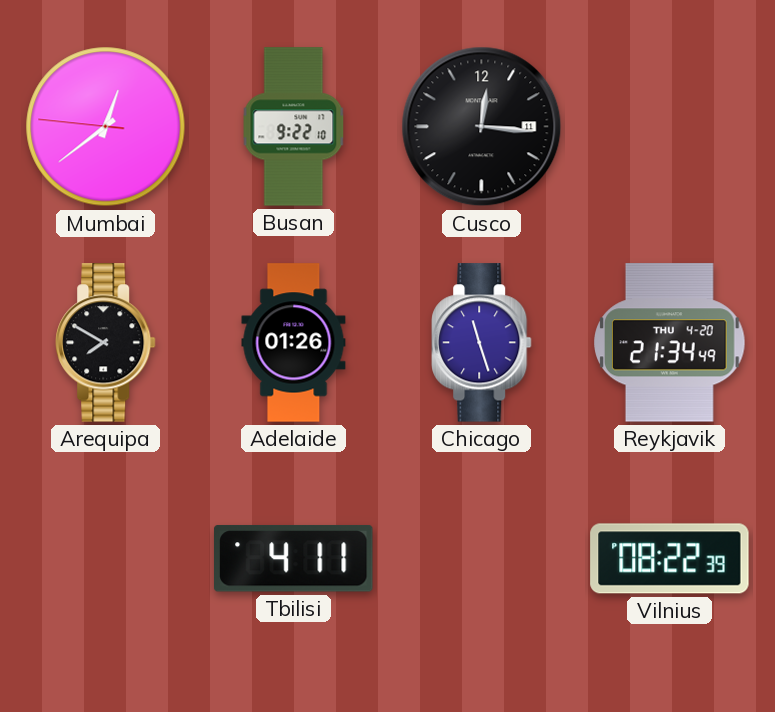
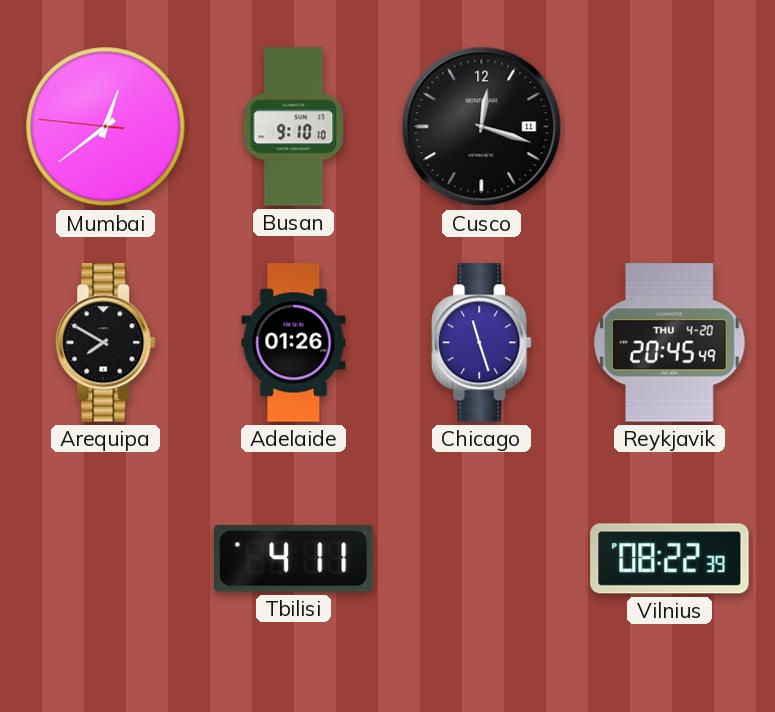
Busan: 9:22 -> 9:10
Cusco: 12:16 -> 12:18
Reykjavik: 21:34 -> 20:45
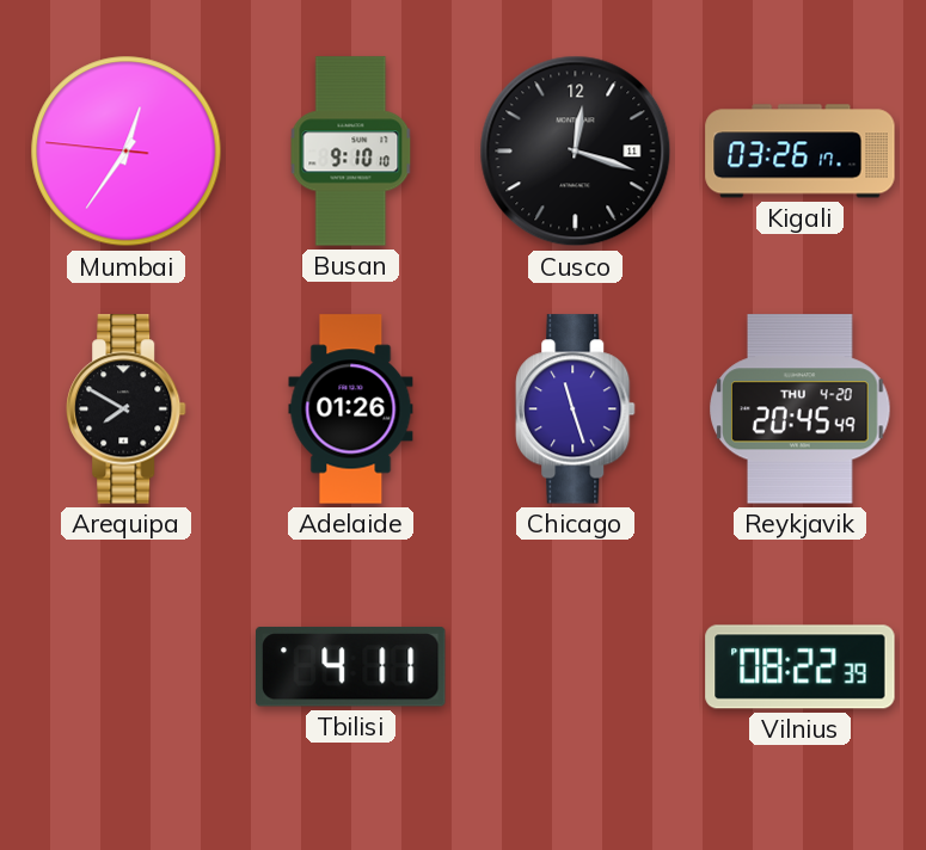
Mumbai: 12:38 -> 12:35
Kigali: none -> 03:26
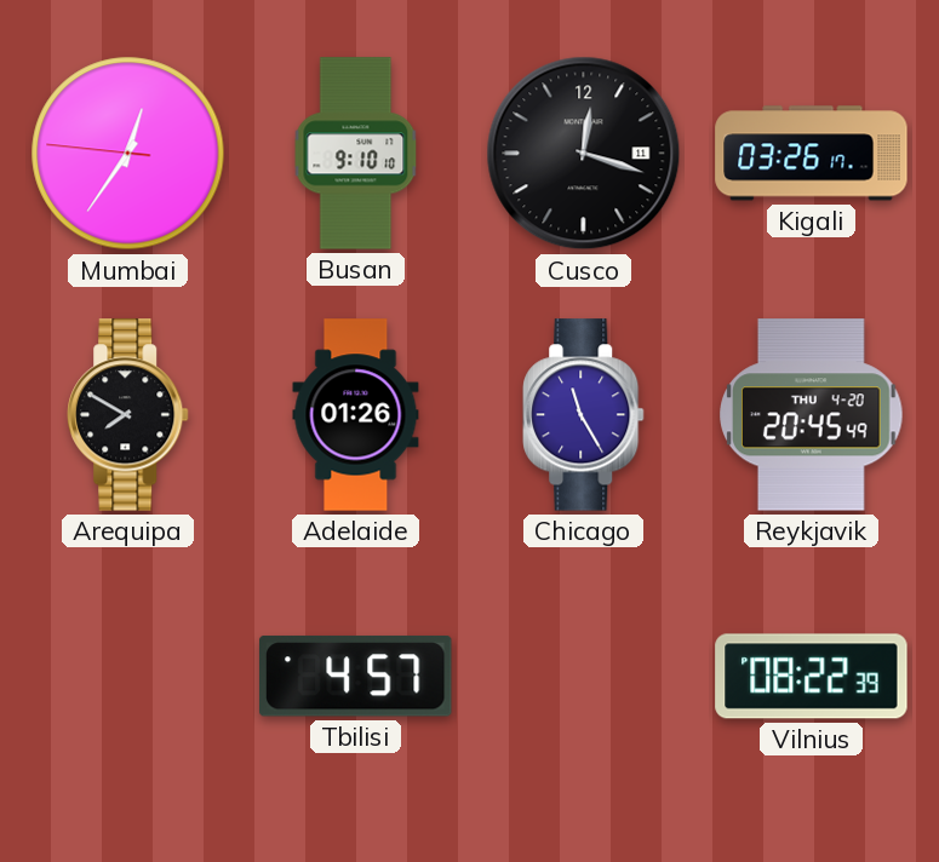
Chicago: 11:27 -> 11:25
Tbilisi: 4:11 -> 4:57
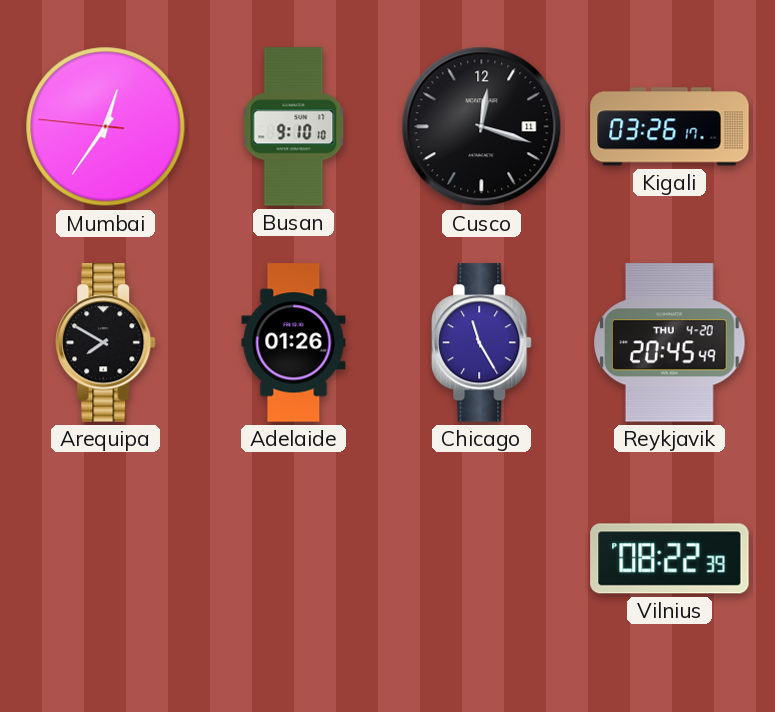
Tbilisi: 4:57 -> none
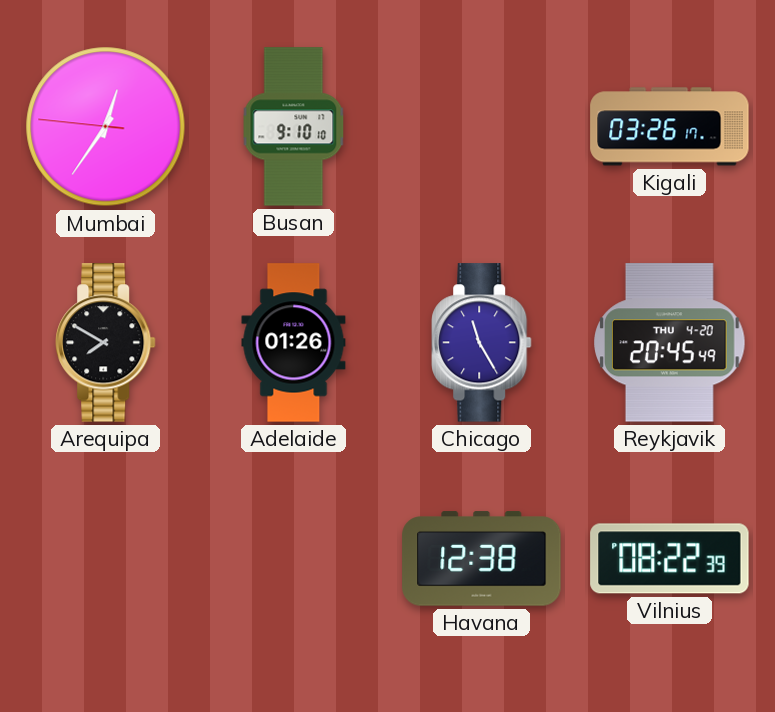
Cusco: 12:18 -> none
Havana: none -> 12:38
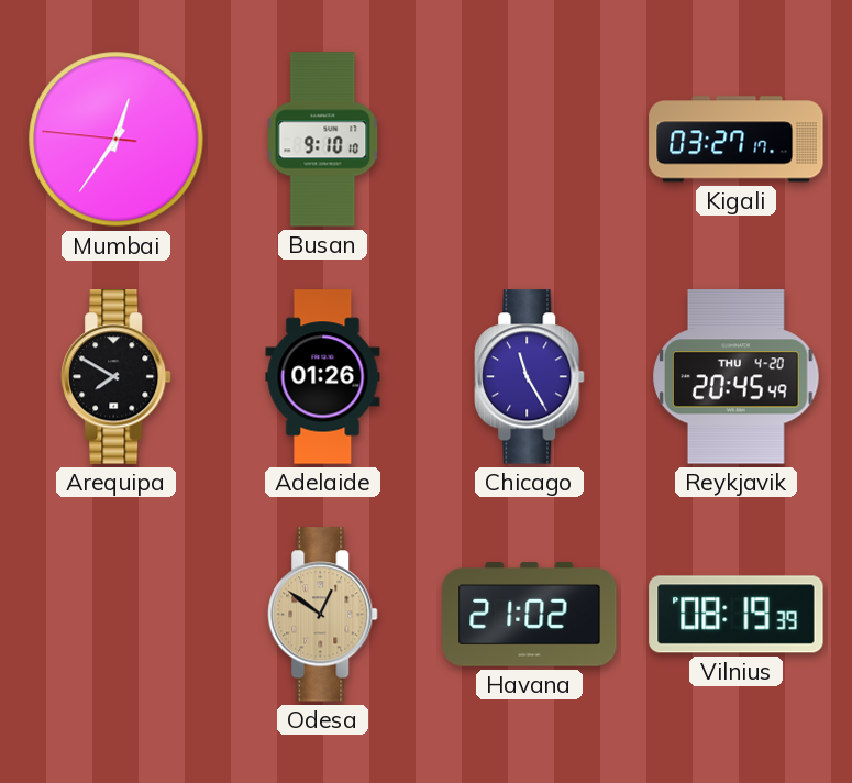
Kigali: 03:26 -> 03:27
Odesa: none -> 12:51
Havana: 12:38 -> 21:02
Vilnius: 08:22 -> 08:19
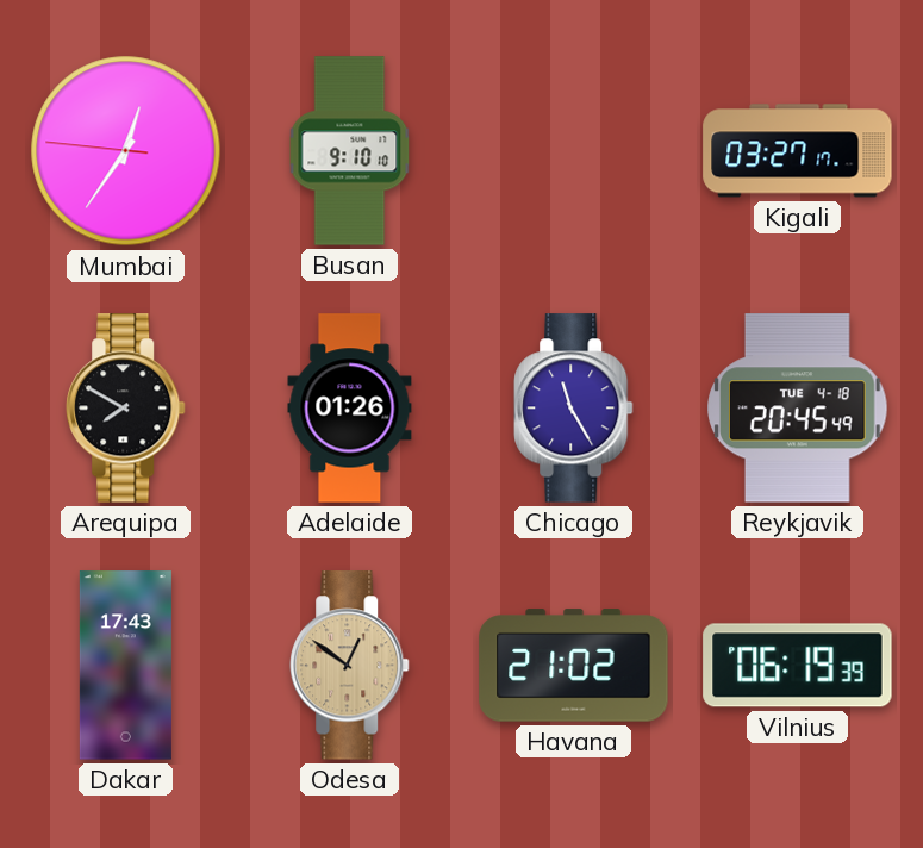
Reykjavik date: THU 4-20 -> TUE 4-18
Dakar: none -> 17:43
Vilnius: 08:19 -> 06:19
